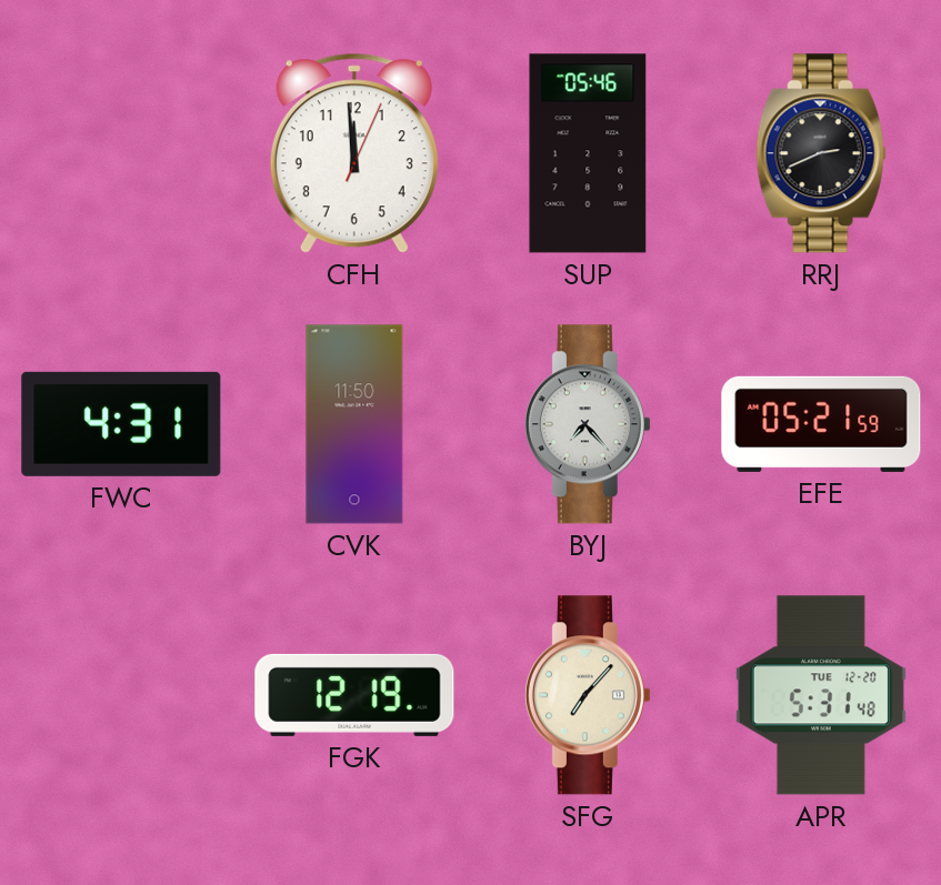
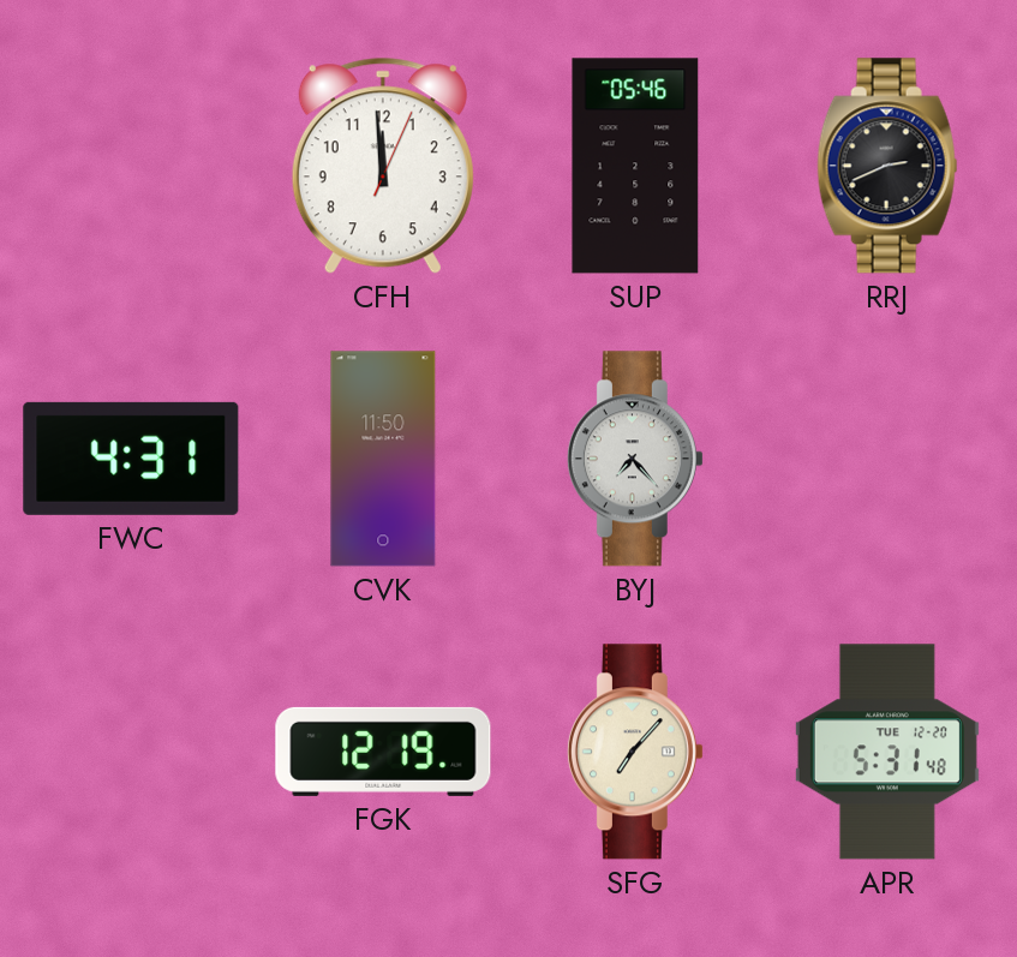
EFE: 05:21 -> none
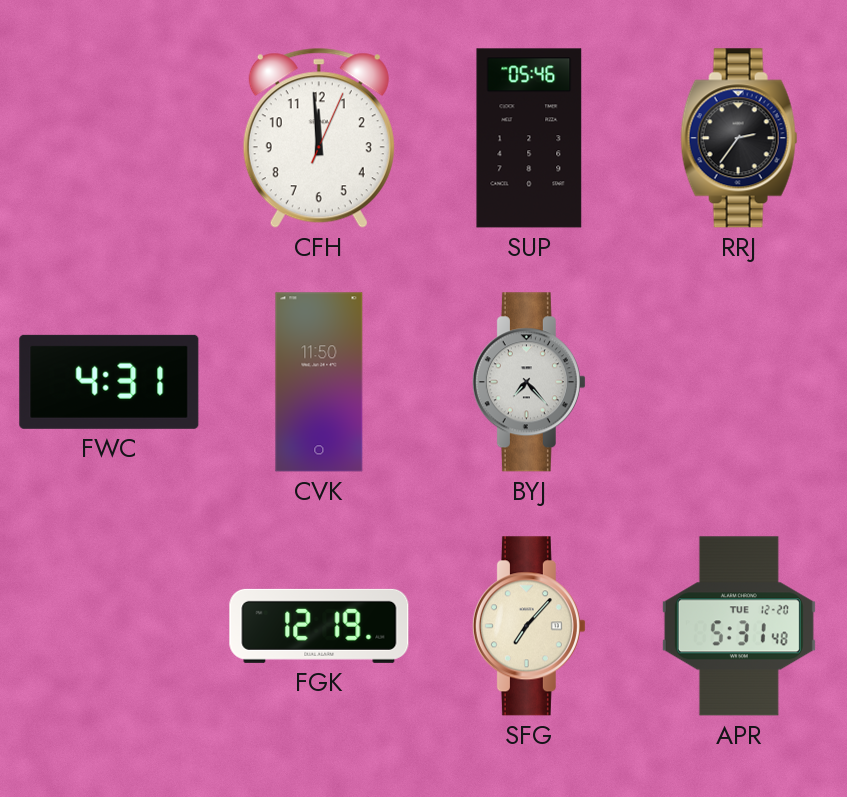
RRJ: 2:41 -> 2:36
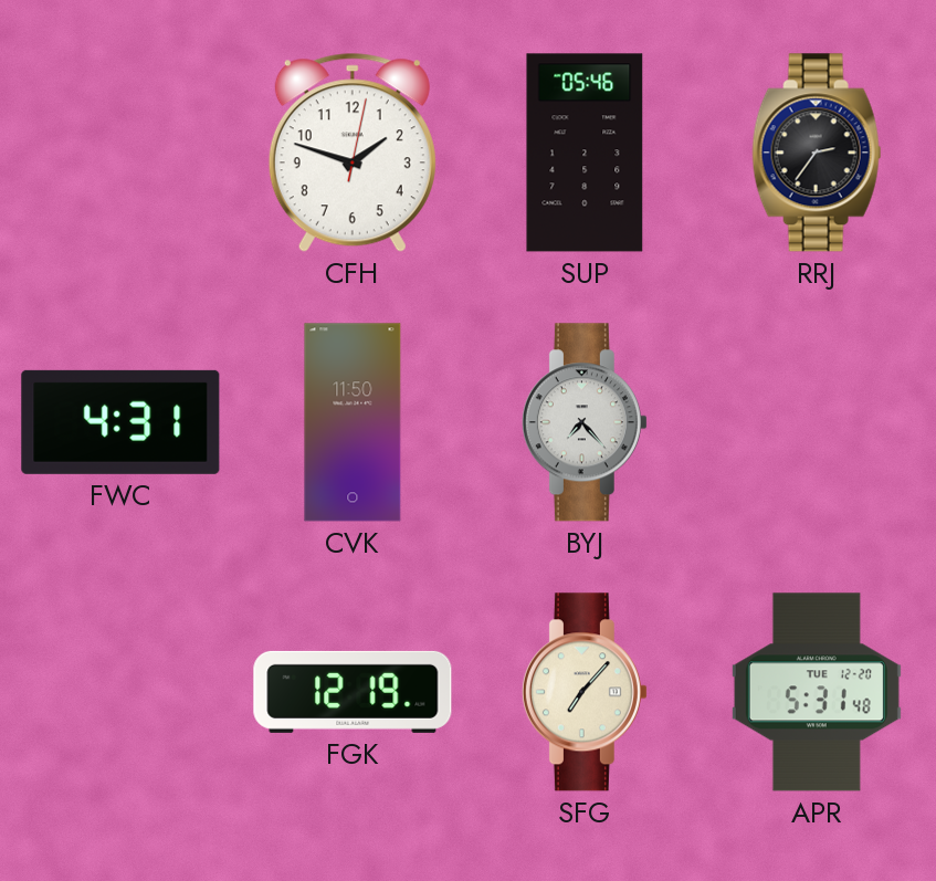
CFH: 11:59 -> 1:48
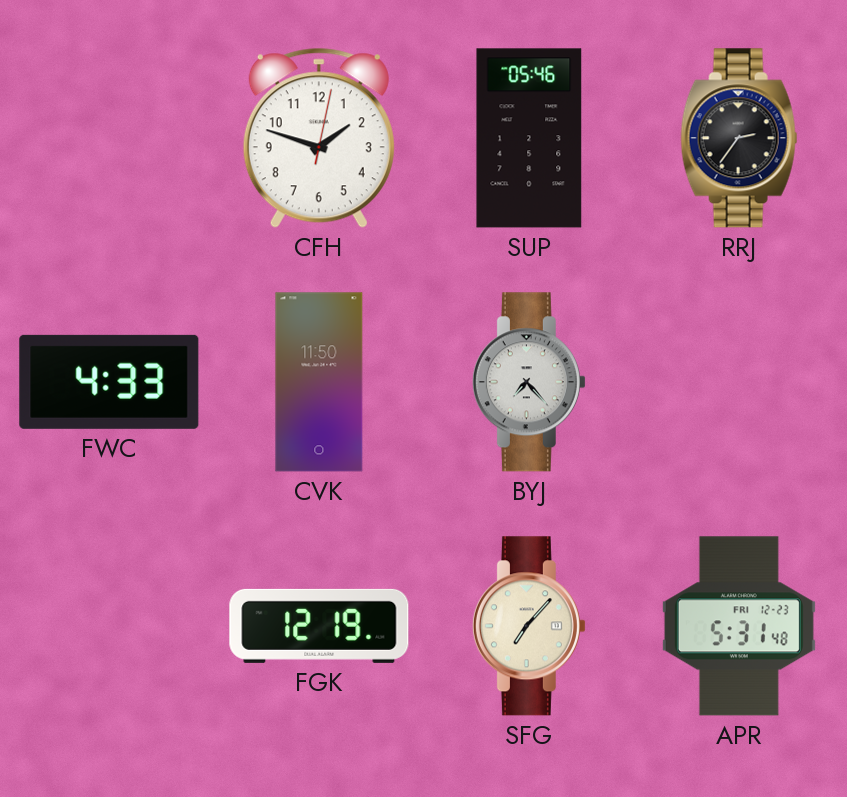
FWC: 4:31 -> 4:33
APR date: TUE 12-20 -> FRI 12-23
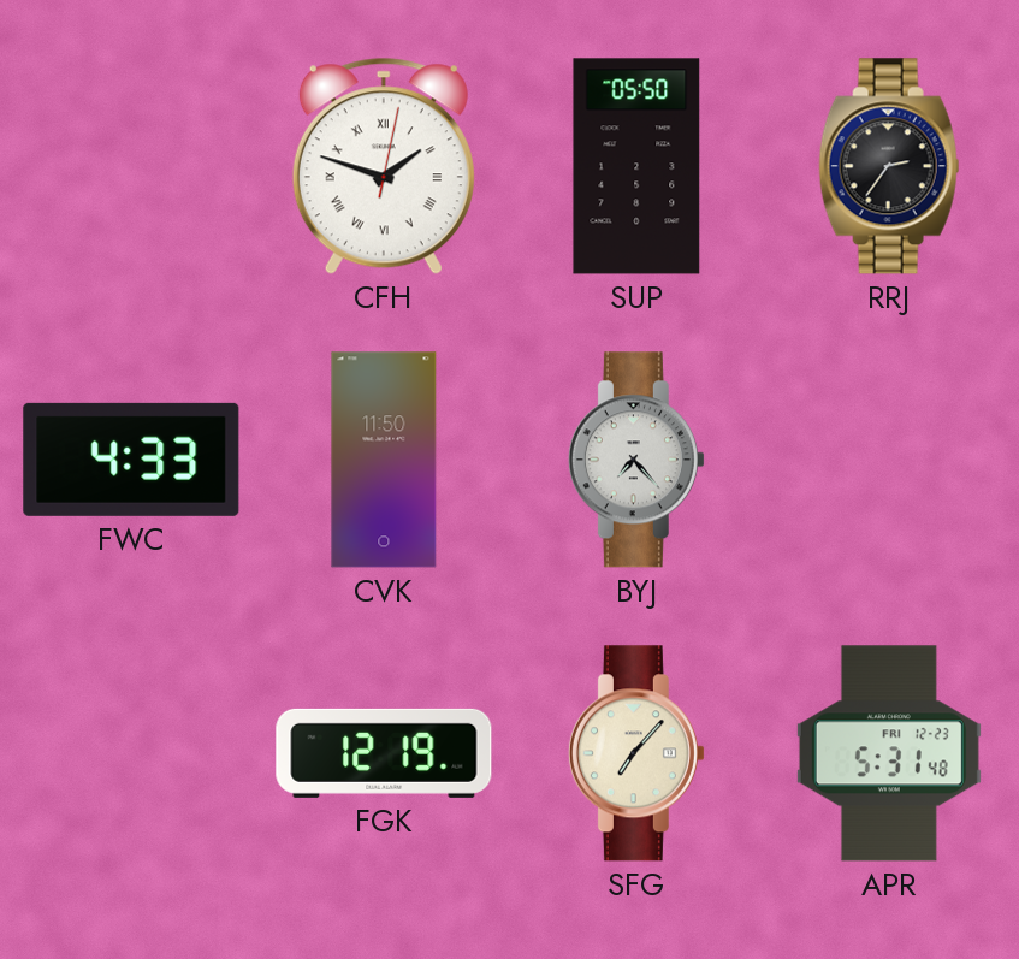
CFH numerals: Arabic -> Roman
SUP: 05:46 -> 05:50
